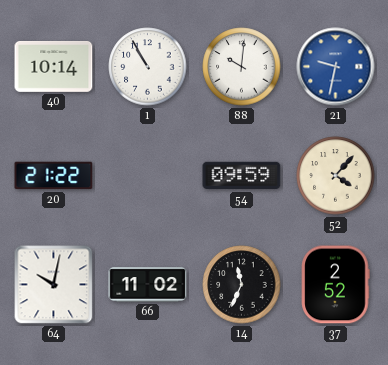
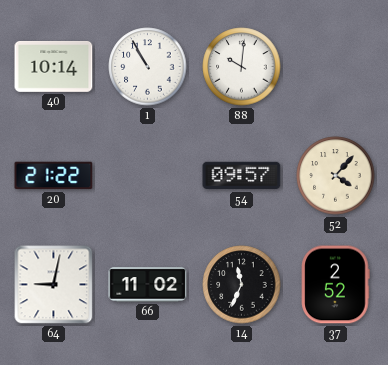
21: 9:32 -> none
54: 09:59 -> 09:57
64: 10:02 -> 9:02
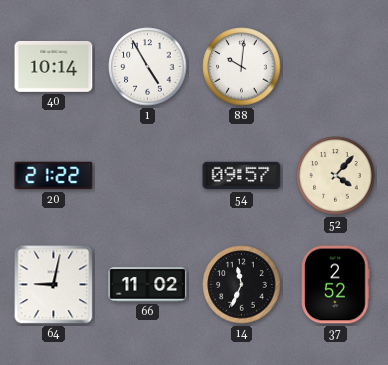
1: 10:55 -> 4:55
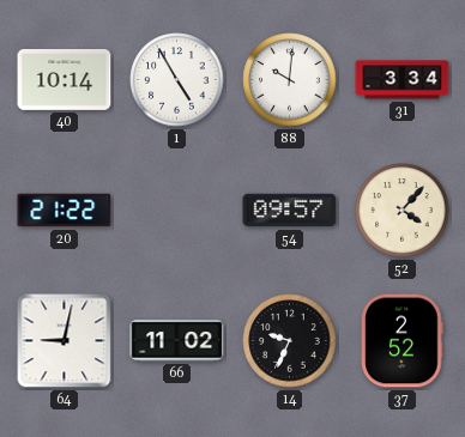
31: none -> 3:34
14: 11:34 -> 9:34
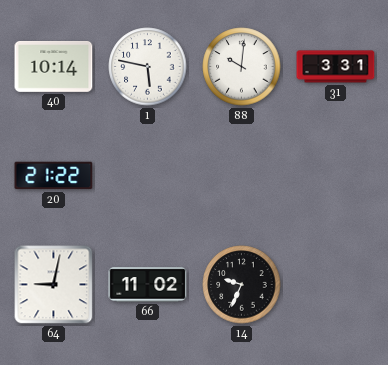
1: 4:55 -> 5:47
31: 3:34 -> 3:31
54: 09:57 -> none
52: 4:07 -> none
37: 2:52 -> none
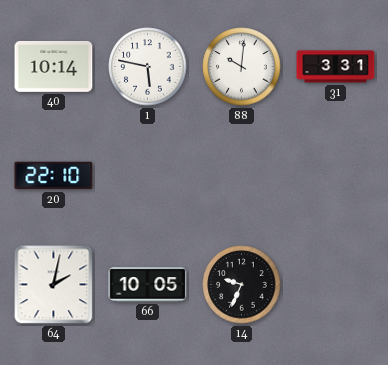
20: 21:22 -> 22:10
64: 9:02 -> 2:02
66: 11:02 -> 10:05
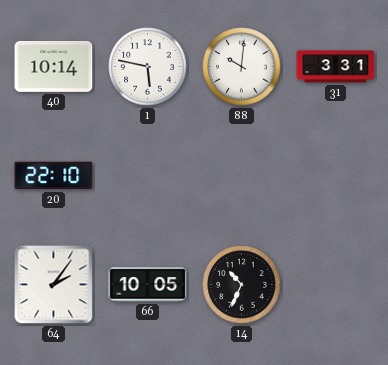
64: 2:02 -> 2:06
14: 9:34 -> 10:34
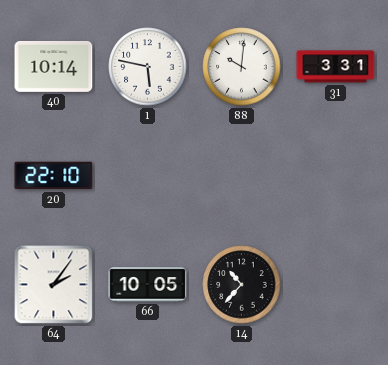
14: 10:34 -> 10:37
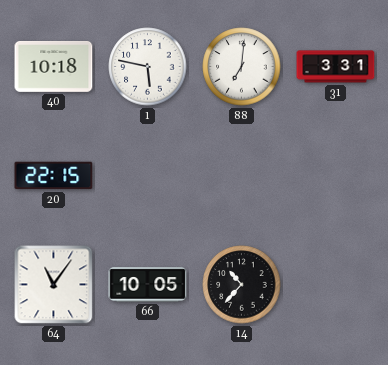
40: 10:14 -> 10:18
88: 10:01 -> 7:01
20: 22:10 -> 22:15
64: 2:06 -> 11:06
